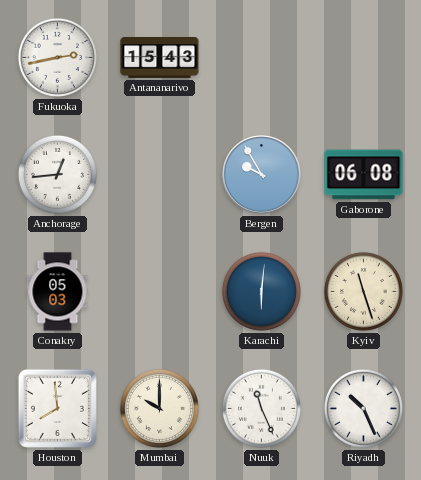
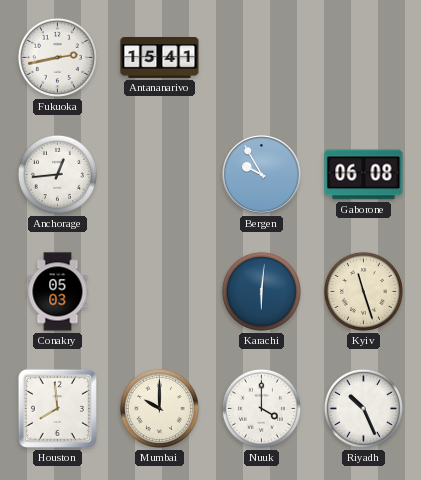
Antananarivo: 15:43 -> 15:41
Nuuk: 11:26 -> 4:00
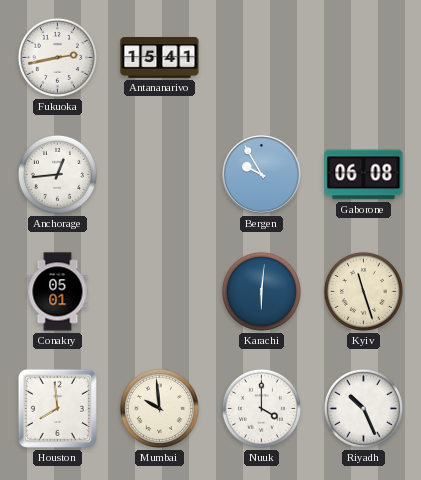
Conakry: 05:03 -> 05:01
Mumbai: 10:00 -> 9:59
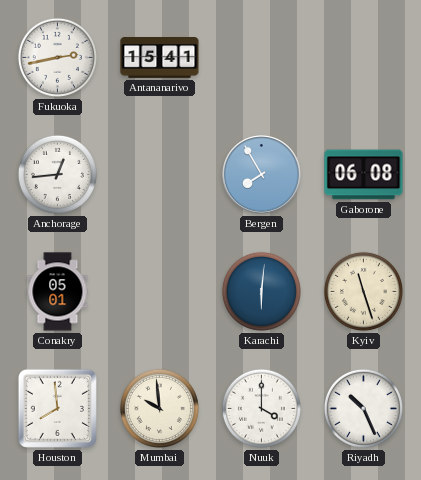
Bergen: 9:55 -> 7:55
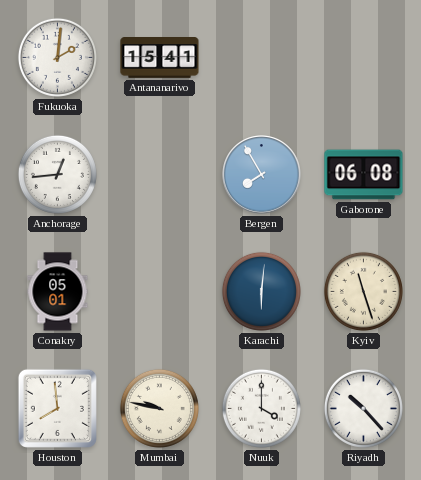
Fukuoka: 2:43 -> 2:01
Mumbai: 9:59 -> 9:47
Riyadh: 10:26 -> 10:23
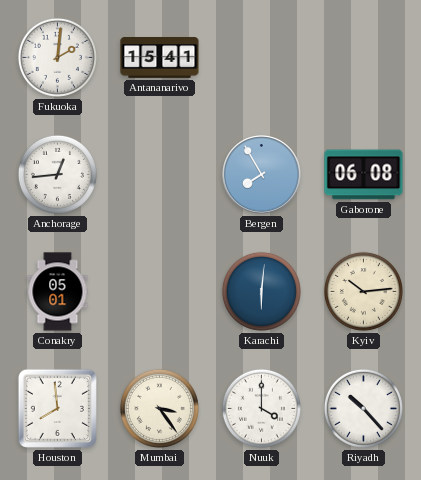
Kyiv: 11:27 -> 10:14
Mumbai: 9:47 -> 3:24
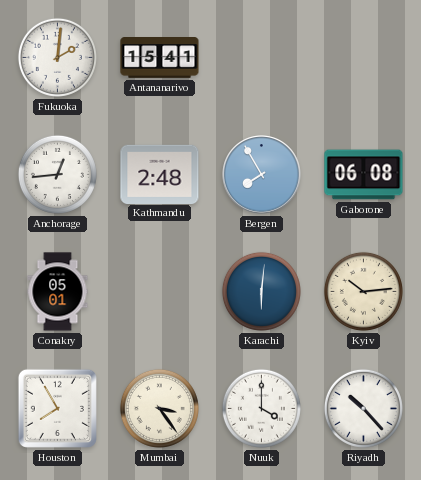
Kathmandu: none -> 2:48
Houston: 7:59 -> 7:55
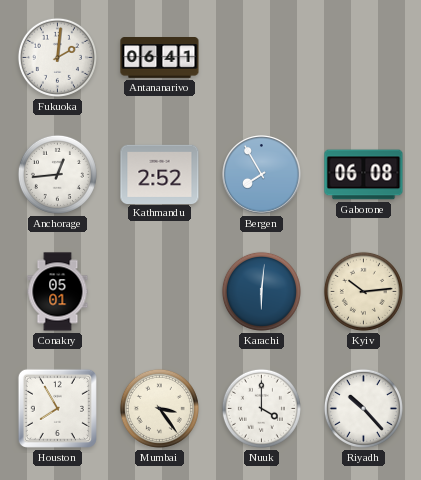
Antananarivo: 15:41 -> 06:41
Kathmandu: 2:48 -> 2:52
